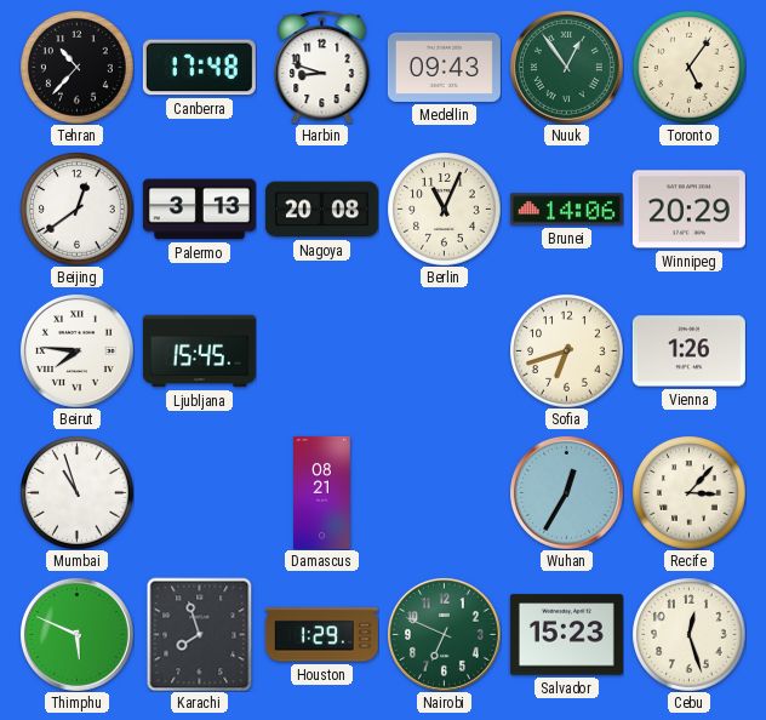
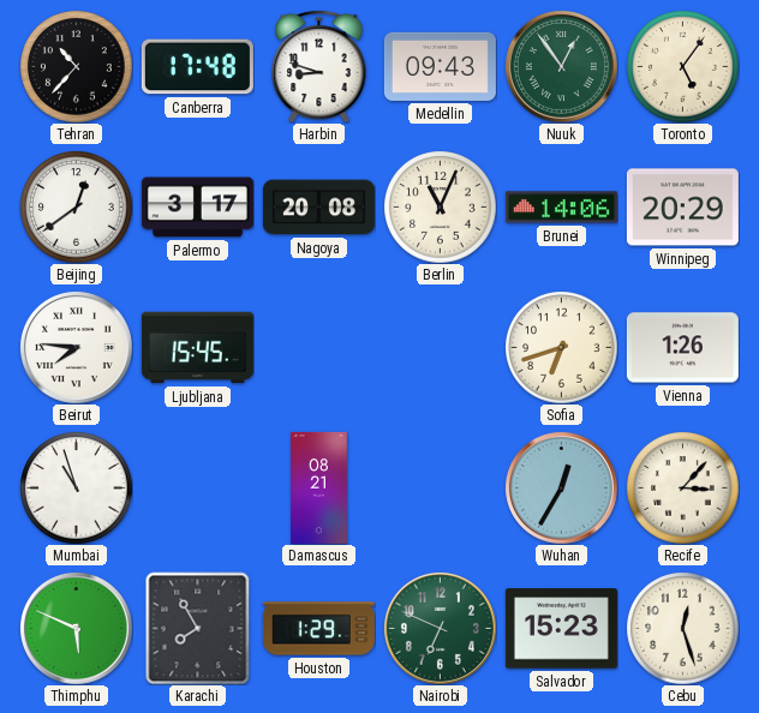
Palermo: 3:13 -> 3:17
Karachi: 7:57 -> 7:55
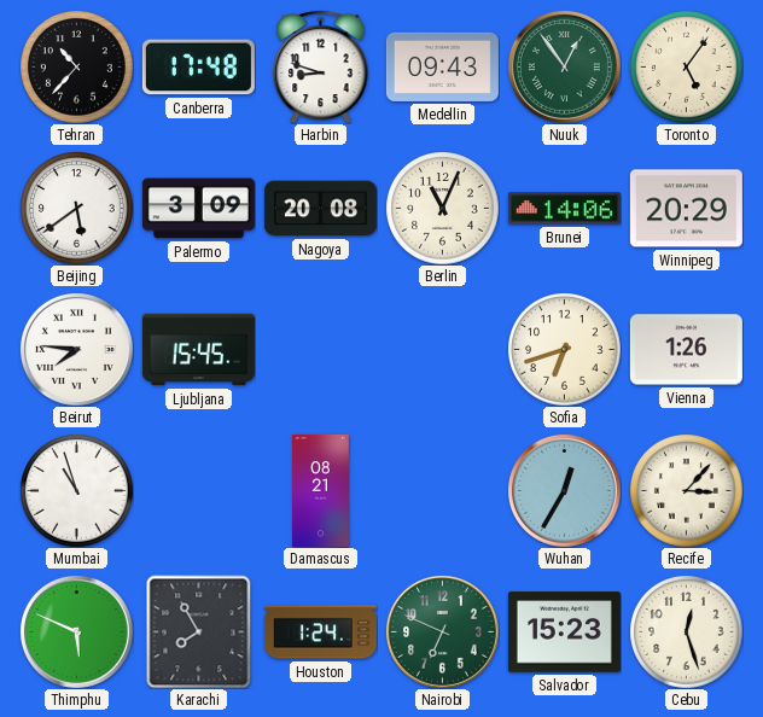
Beijing: 12:39 -> 5:39
Palermo: 3:17 -> 3:09
Houston: 1:29 -> 1:24
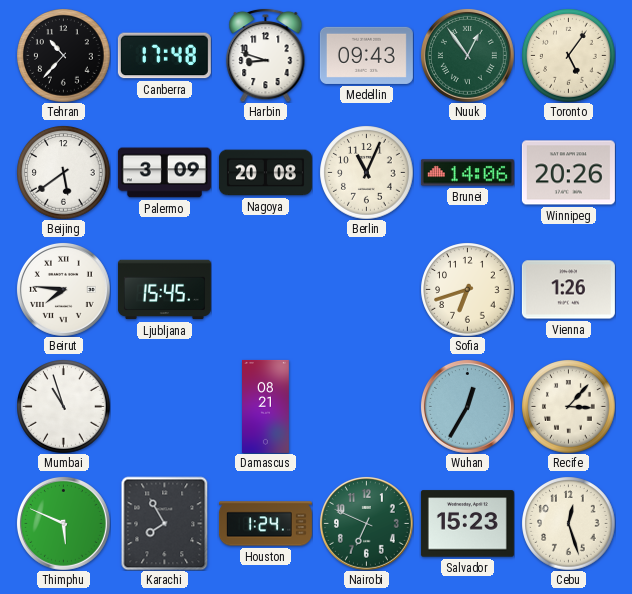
Winnipeg: 20:29 -> 20:26
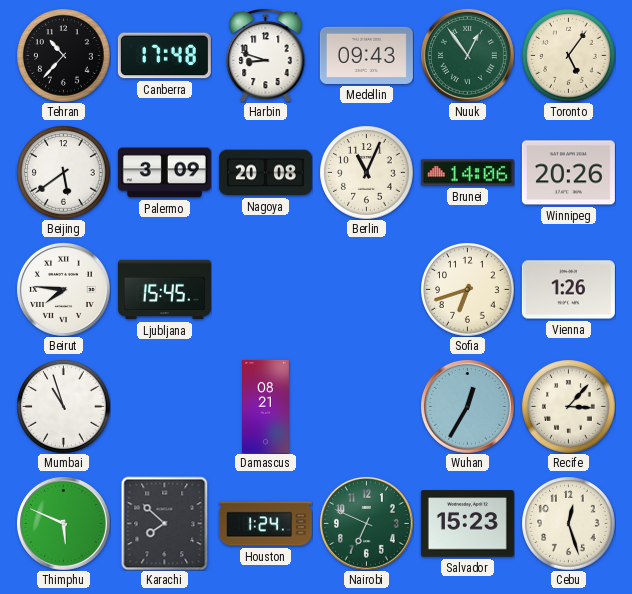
Karachi: 7:55 -> 7:52
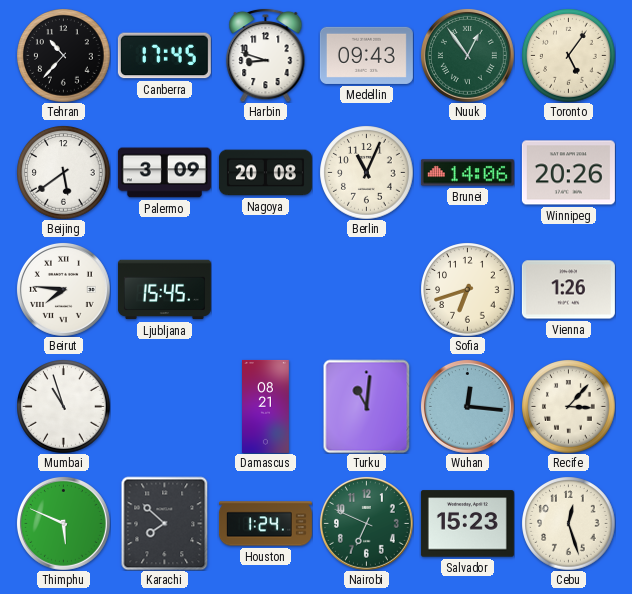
Canberra: 17:48 -> 17:45
Turku: none -> 11:01
Wuhan: 12:35 -> 12:16
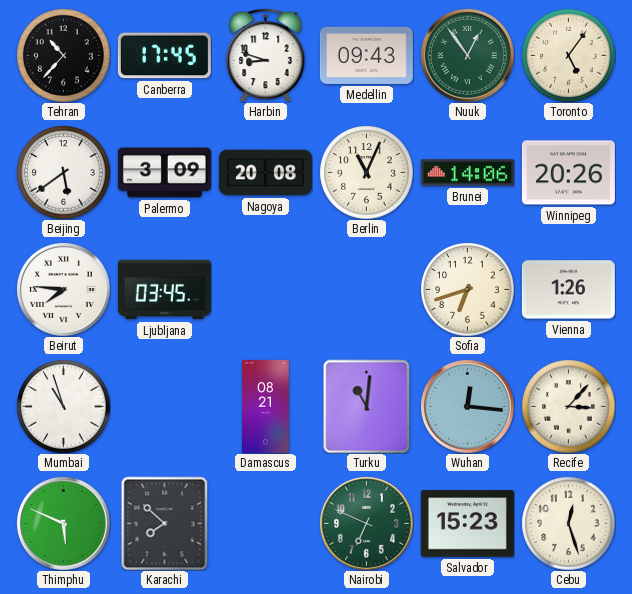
Ljubljana: 15:45 -> 03:45
Houston: 1:24 -> none
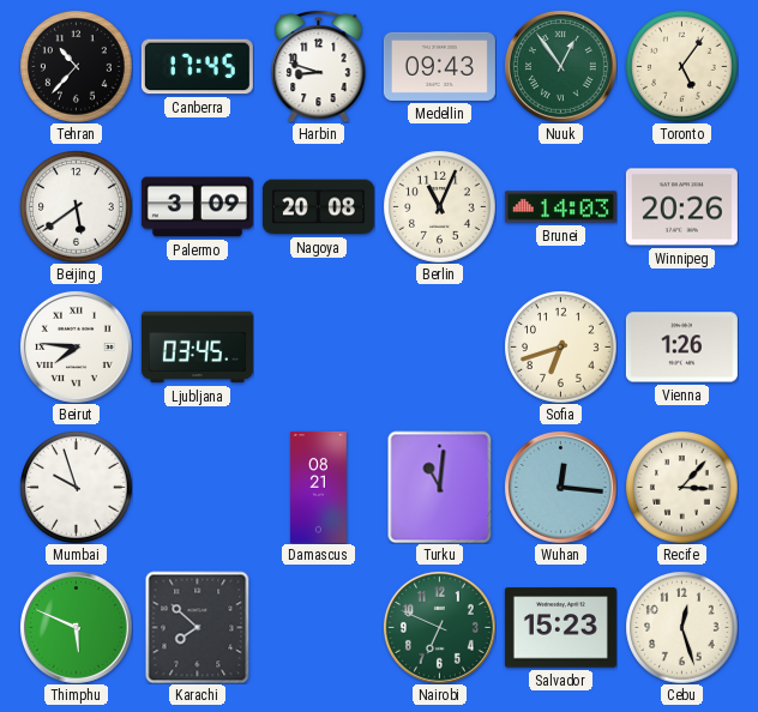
Brunei: 14:06 -> 14:03
Mumbai: 10:57 -> 9:57
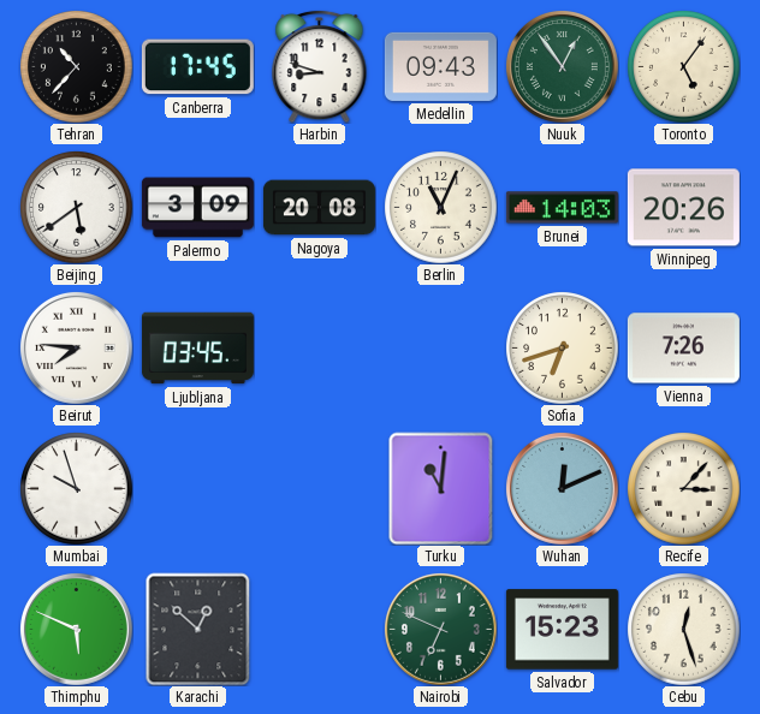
Vienna: 1:26 -> 7:26
Damascus: 08:21 -> none
Wuhan: 12:16 -> 12:11
Karachi: 7:52 -> 12:52
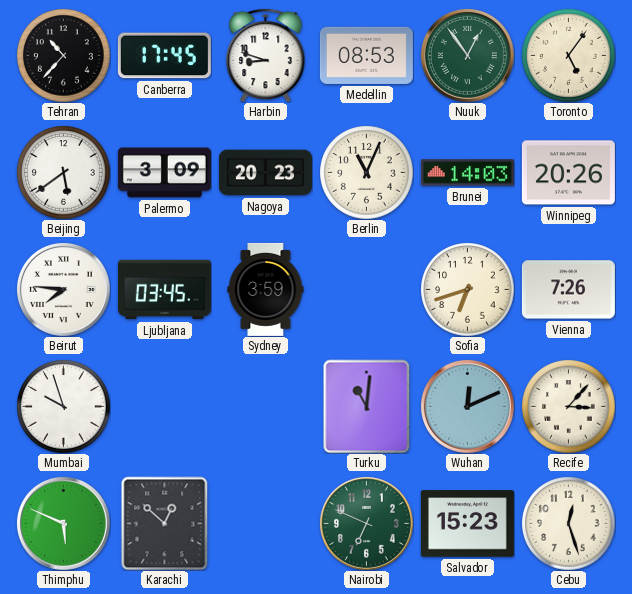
Medellin: 09:43 -> 08:53
Nagoya: 20:08 -> 20:23
Sydney: none -> 3:59
